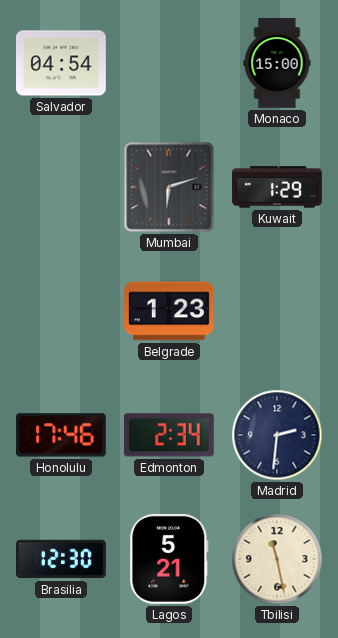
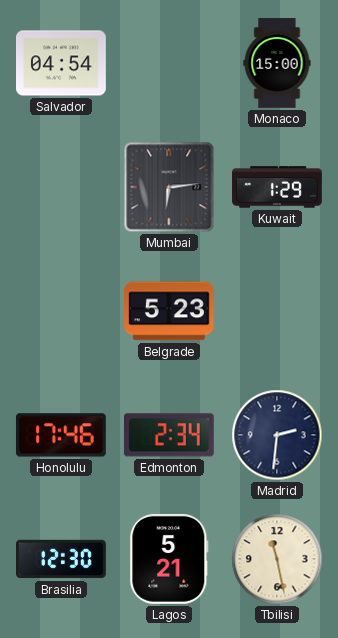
Mumbai: 6:12 -> 6:14
Belgrade: 1:23 -> 5:23
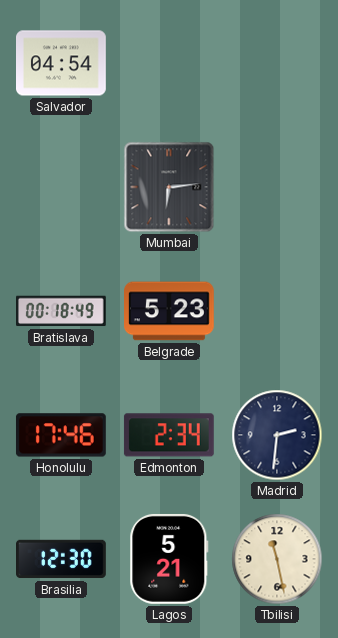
Monaco: 15:00 -> none
Kuwait: 1:29 -> none
Bratislava: none -> 00:18
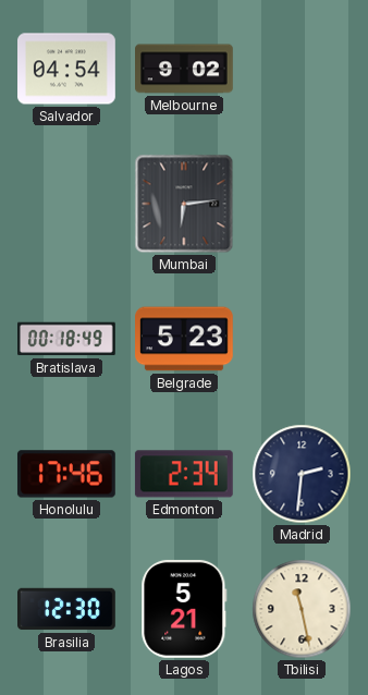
Melbourne: none -> 9:02
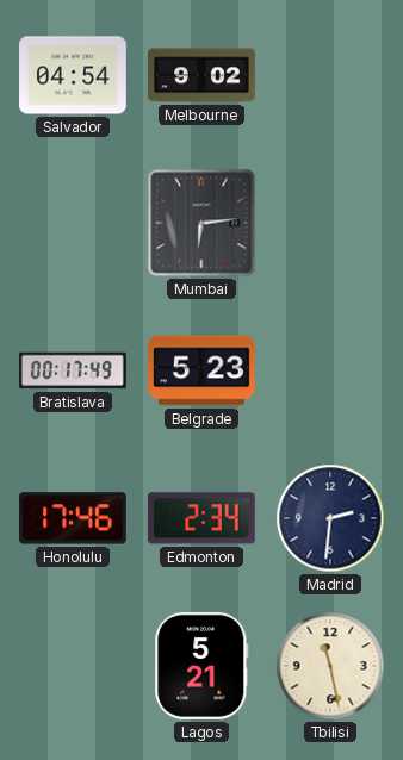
Bratislava: 00:18 -> 00:17
Brasilia: 12:30 -> none
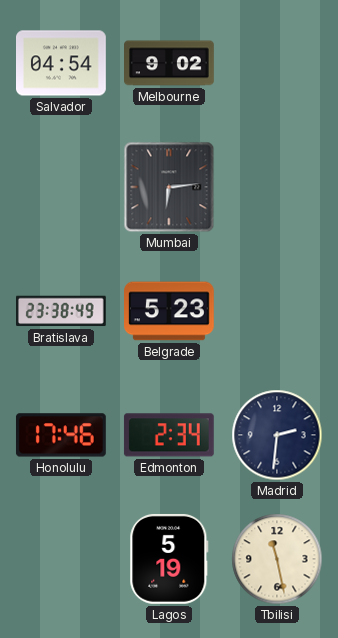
Bratislava: 00:17 -> 23:38
Lagos: 5:21 -> 5:19
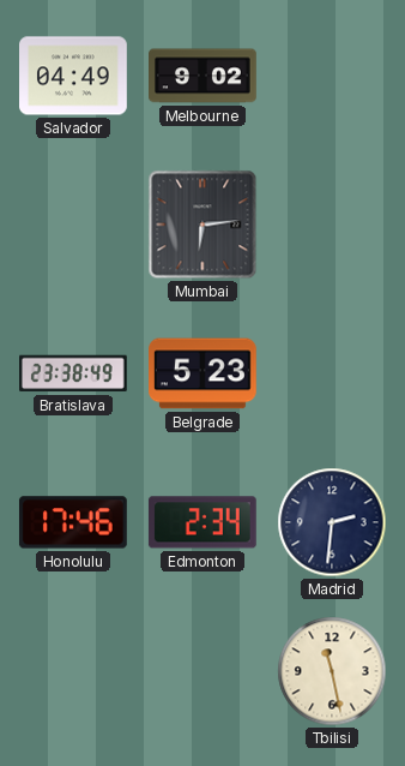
Salvador: 04:54 -> 04:49
Lagos: 5:19 -> none
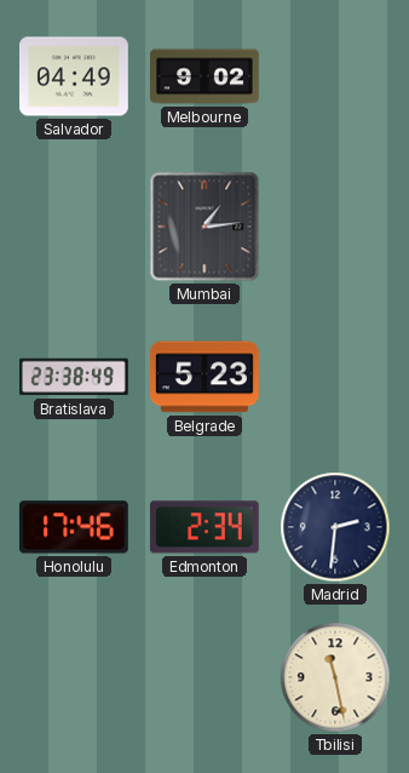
Mumbai: 6:14 -> 1:14
